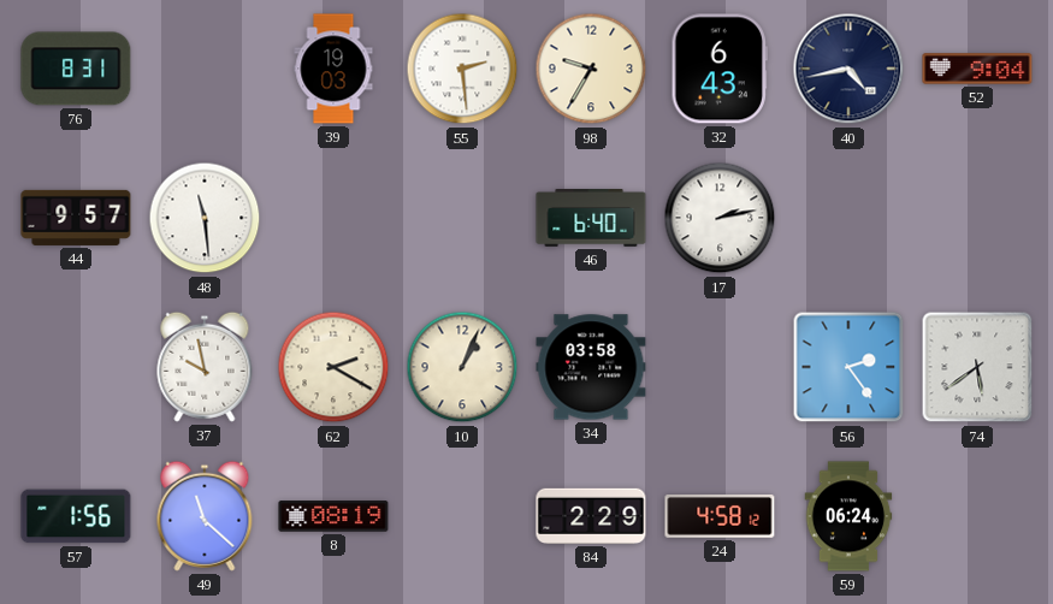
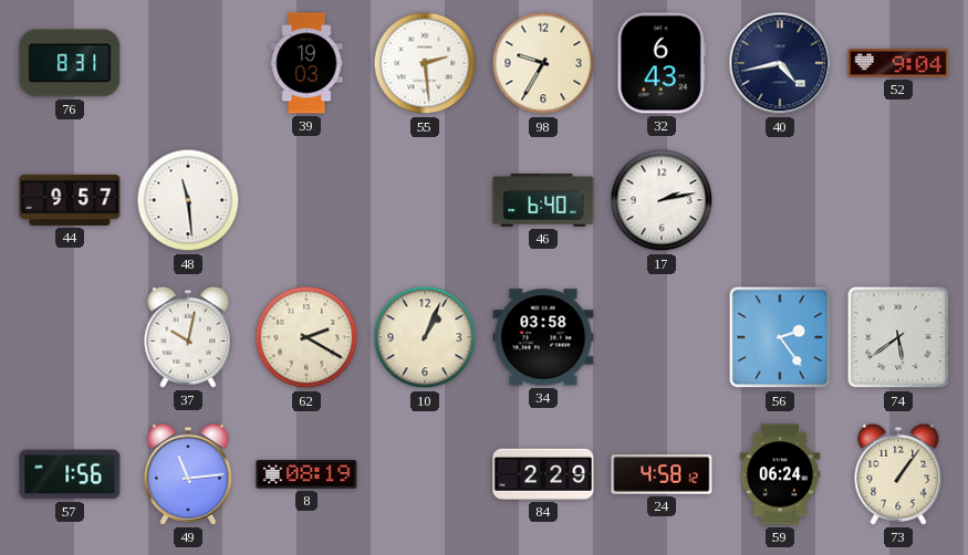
37: 9:58 -> 10:02
49: 11:22 -> 11:14
73: none -> 1:06
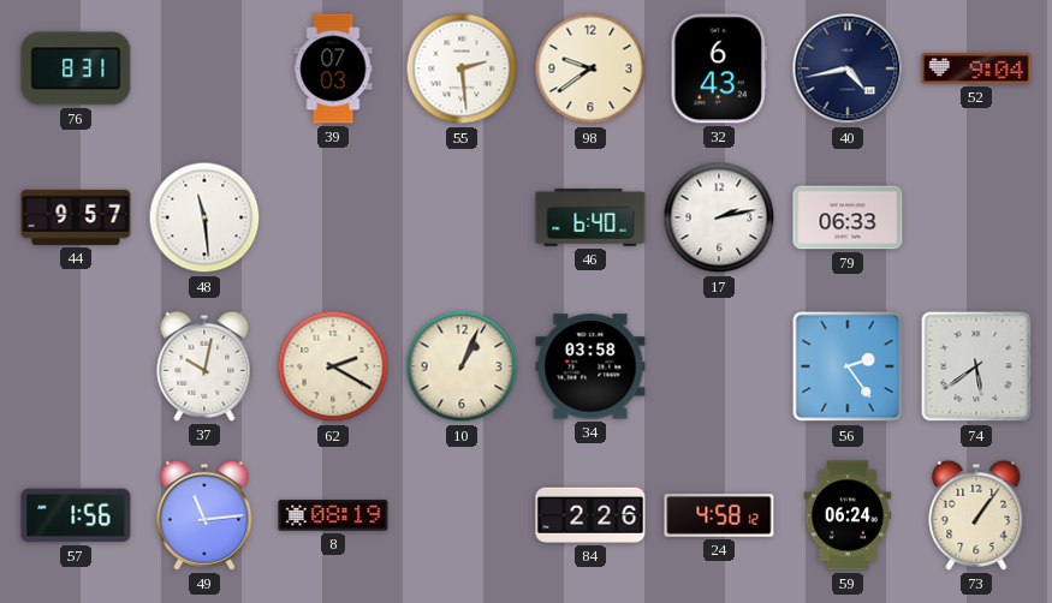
39: 19:03 -> 07:03
98: 9:35 -> 9:39
79: none -> 06:33
84: 2:29 -> 2:26
